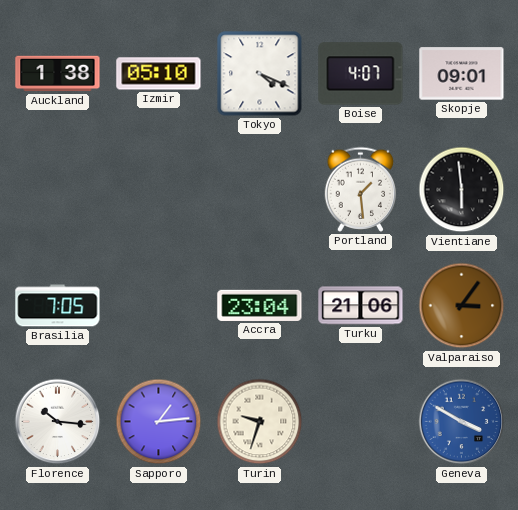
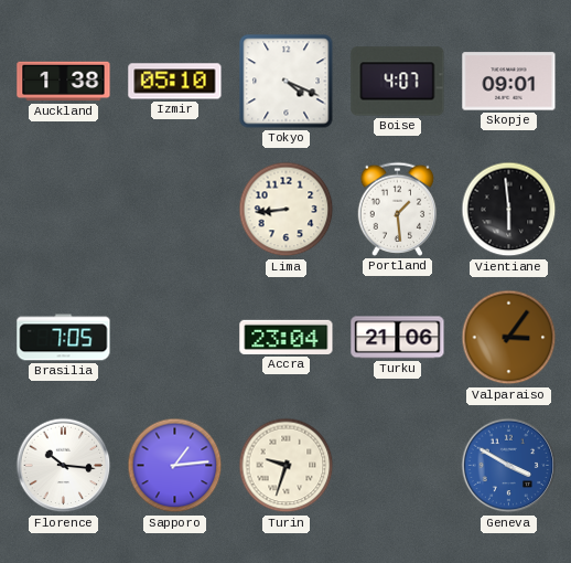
Lima: none -> 8:44
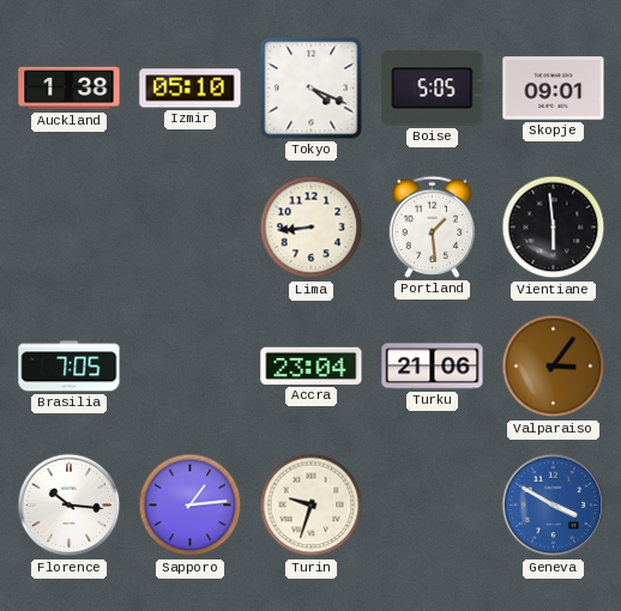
Boise: 4:07 -> 5:05
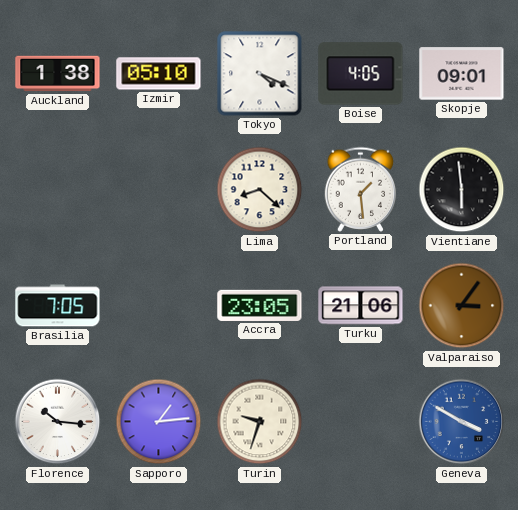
Boise: 5:05 -> 4:05
Lima: 8:44 -> 8:22
Accra: 23:04 -> 23:05
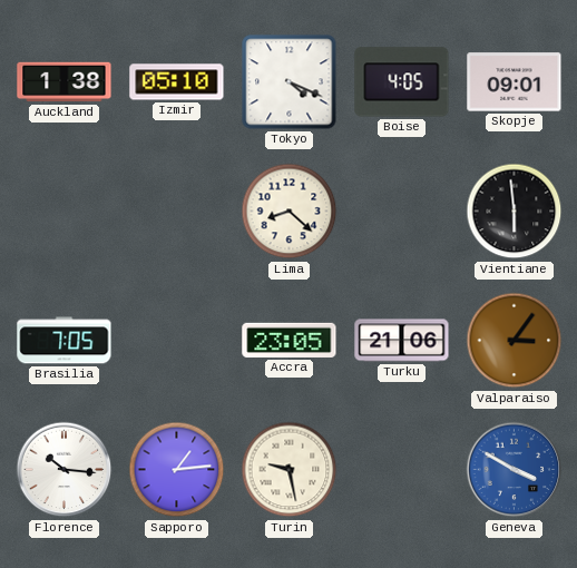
Portland: 1:29 -> none
Turin: 9:33 -> 9:28
